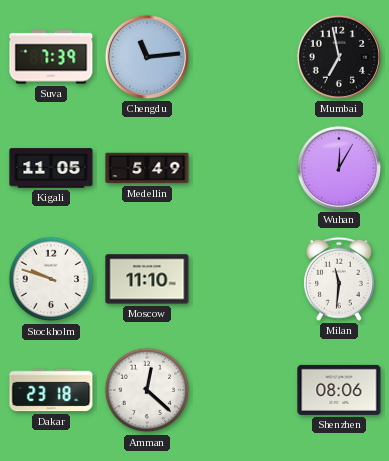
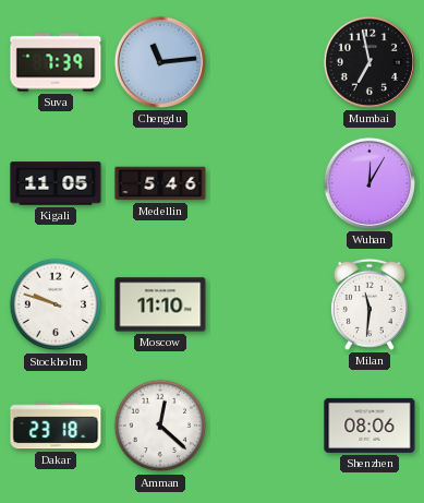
Medellin: 5:49 -> 5:46
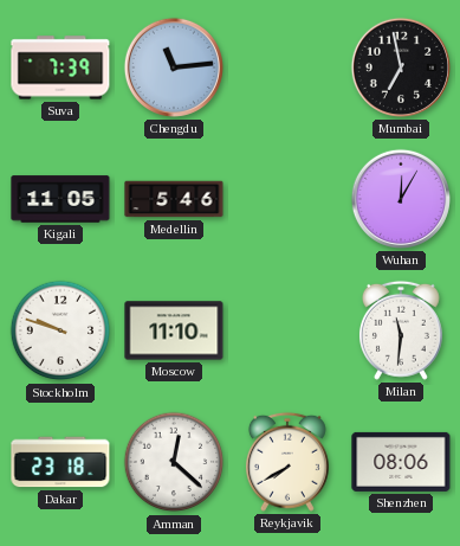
Reykjavik: none -> 7:40
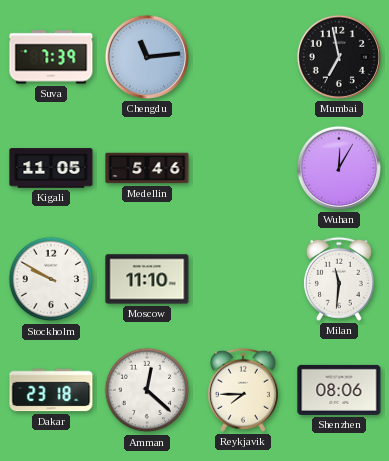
Stockholm: 9:48 -> 9:50
Reykjavik: 7:40 -> 7:45
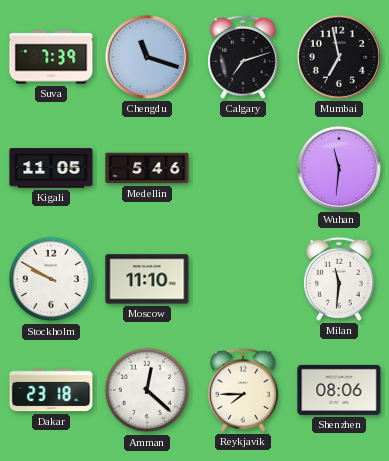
Chengdu: 11:14 -> 11:18
Calgary: none -> 7:12
Wuhan: 12:05 -> 11:31
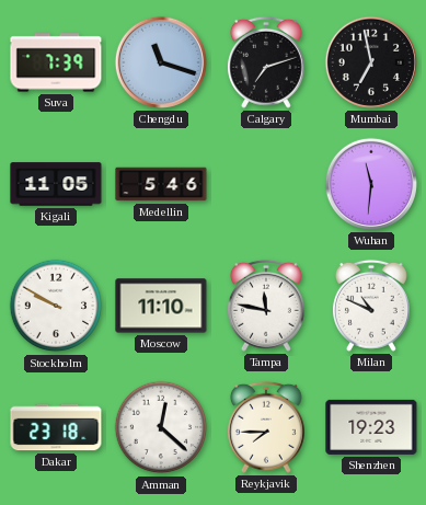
Tampa: none -> 11:47
Milan: 11:31 -> 10:49
Shenzhen: 08:06 -> 19:23
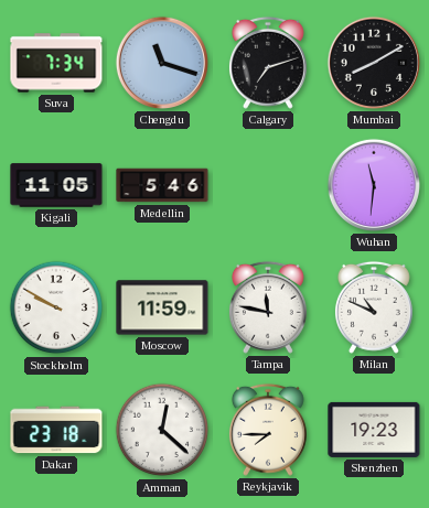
Suva: 7:39 -> 7:34
Mumbai: 6:58 -> 8:10
Moscow: 11:10 -> 11:59
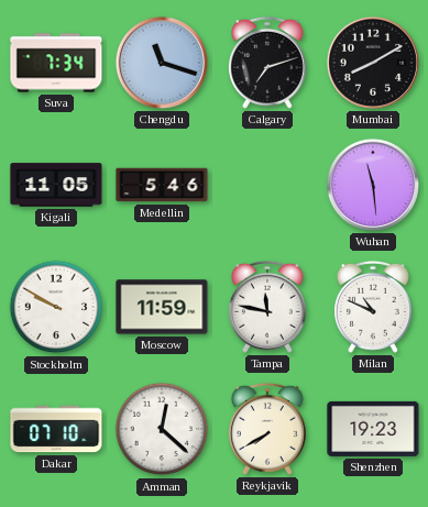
Wuhan: 11:31 -> 11:29
Dakar: 23:18 -> 07:10
Reykjavik: 7:45 -> 7:40
